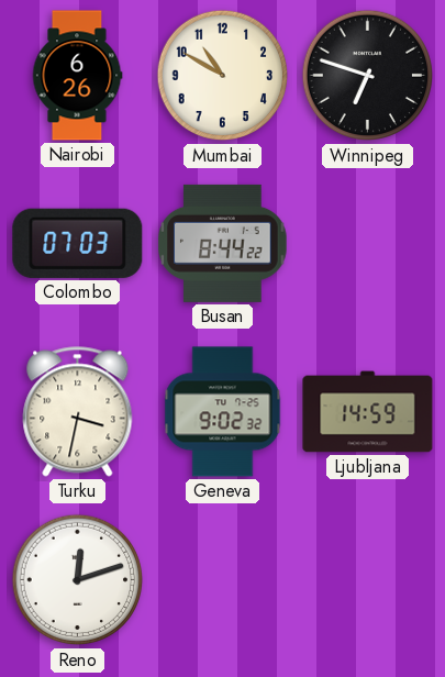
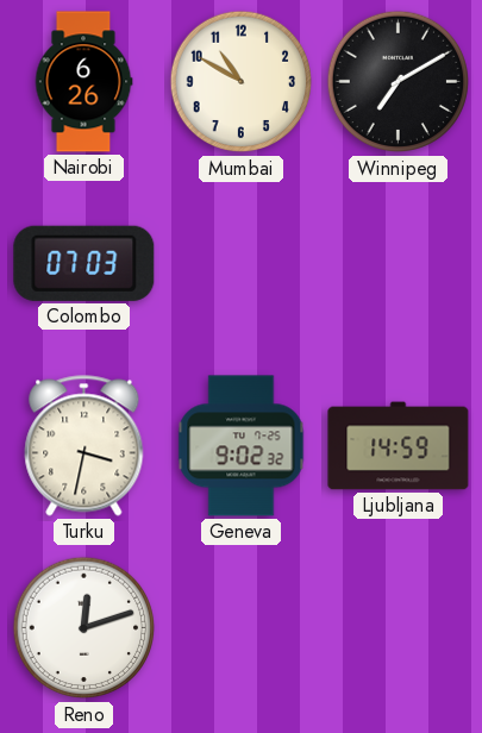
Winnipeg: 6:48 -> 7:10
Busan: 8:44 -> none
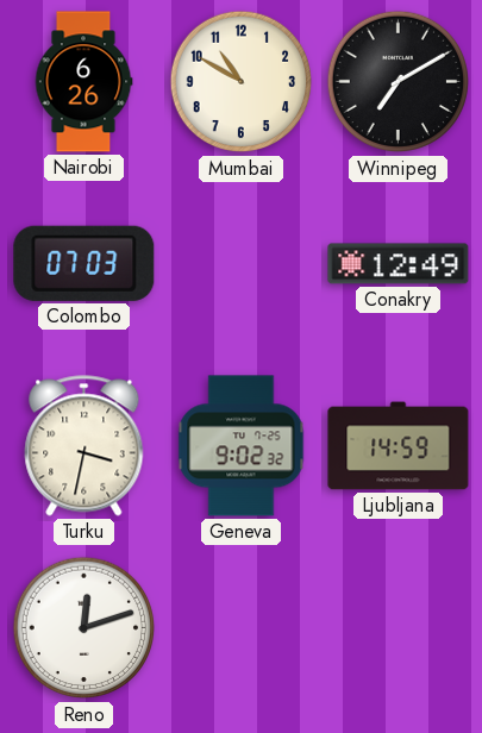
Conakry: none -> 12:49
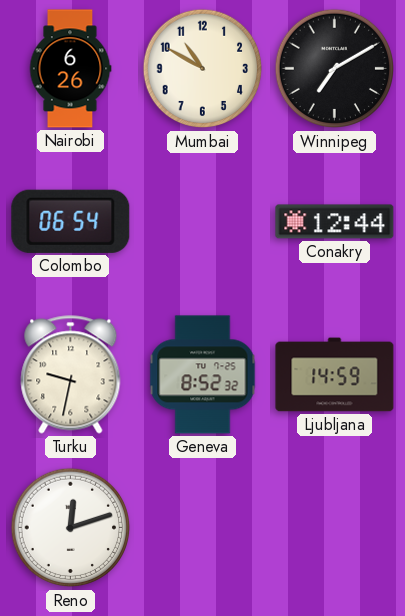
Colombo: 07:03 -> 06:54
Conakry: 12:49 -> 12:44
Turku: 3:32 -> 9:32
Geneva: 9:02 -> 8:52
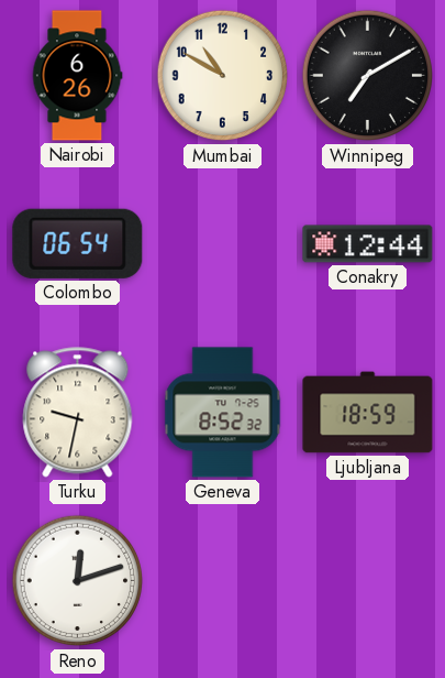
Ljubljana: 14:59 -> 18:59
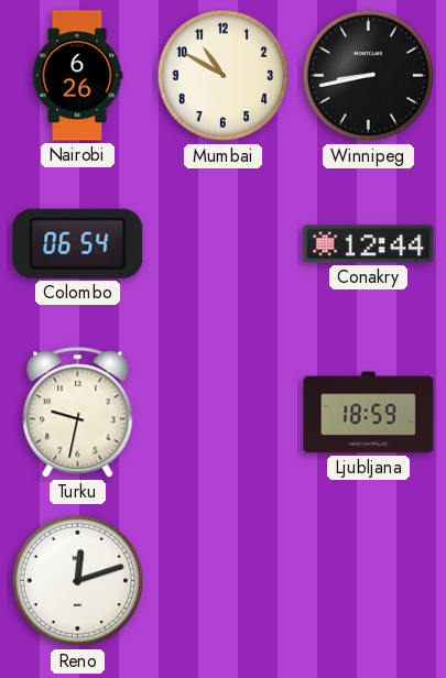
Winnipeg: 7:10 -> 8:43
Geneva: 8:52 -> none
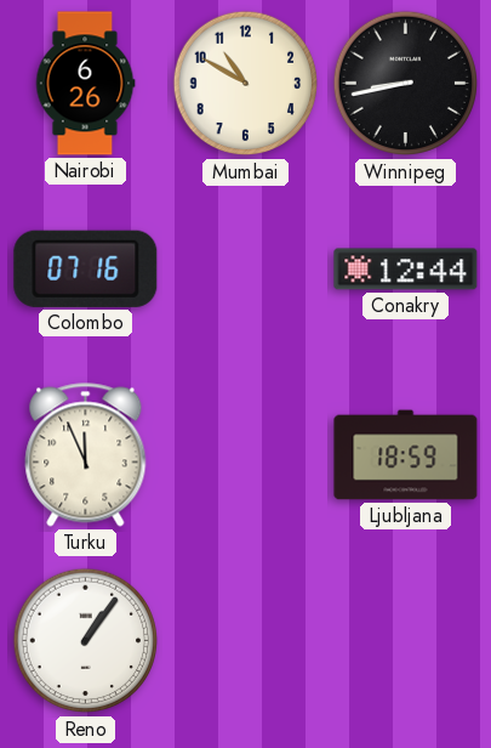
Colombo: 06:54 -> 07:16
Turku: 9:32 -> 11:56
Reno: 12:12 -> 1:06
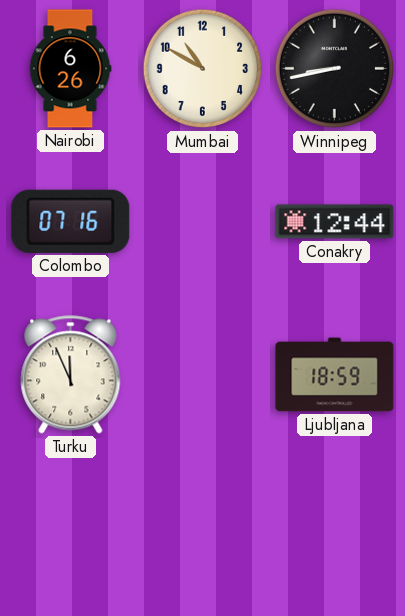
Reno: 1:06 -> none
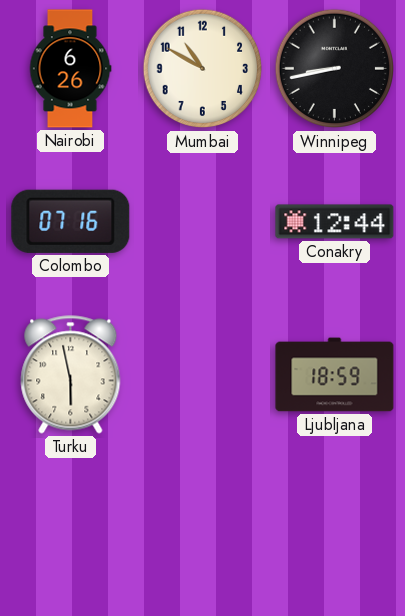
Turku: 11:56 -> 5:58
